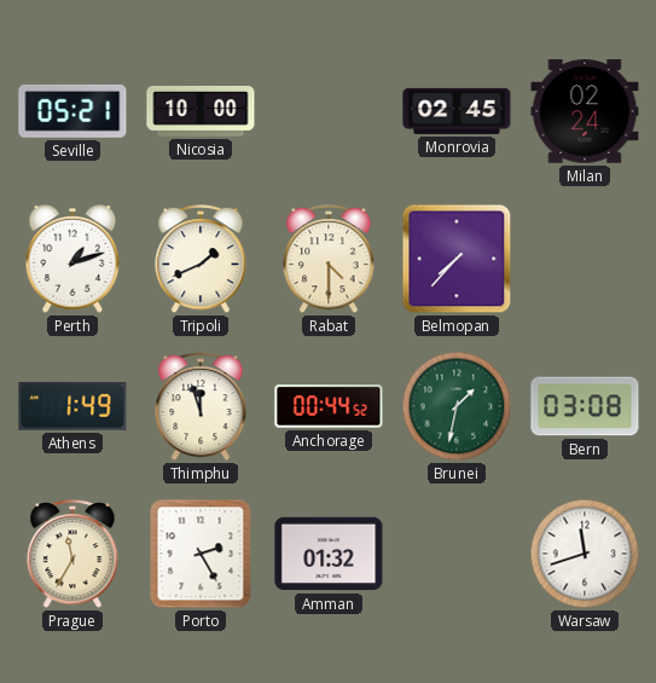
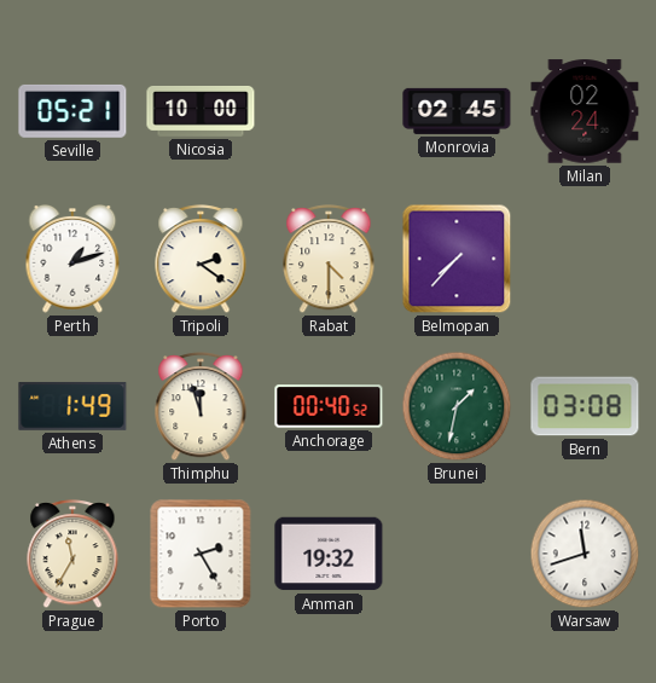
Tripoli: 1:41 -> 2:21
Anchorage: 00:44 -> 00:40
Amman: 01:32 -> 19:32
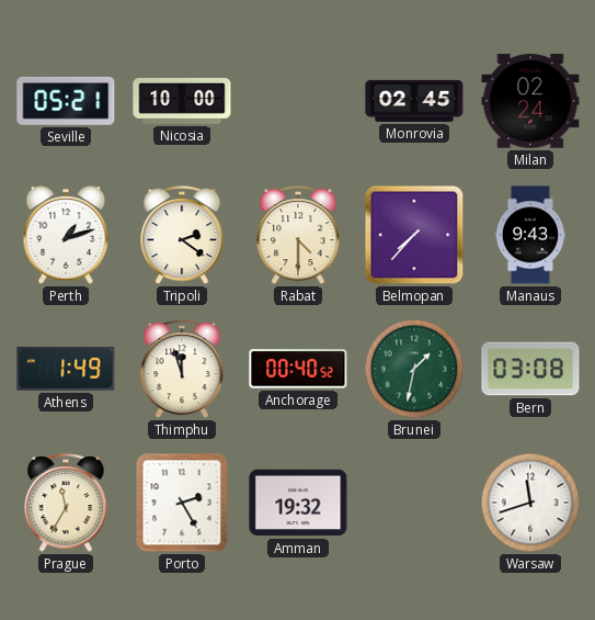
Manaus: none -> 9:43
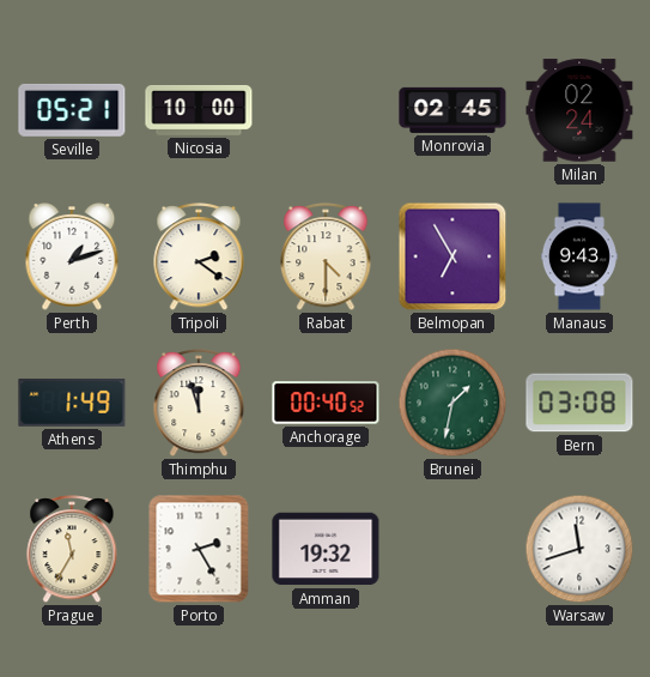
Belmopan: 7:37 -> 6:55
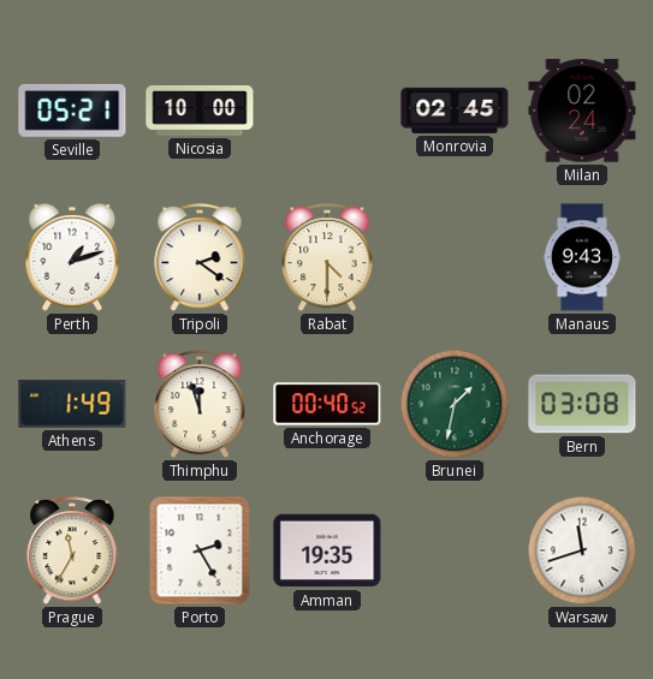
Belmopan: 6:55 -> none
Amman: 19:32 -> 19:35
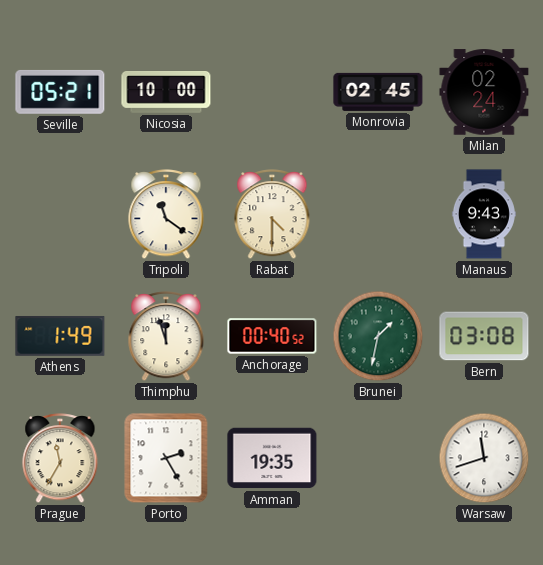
Perth: 1:12 -> none
Tripoli: 2:21 -> 11:21
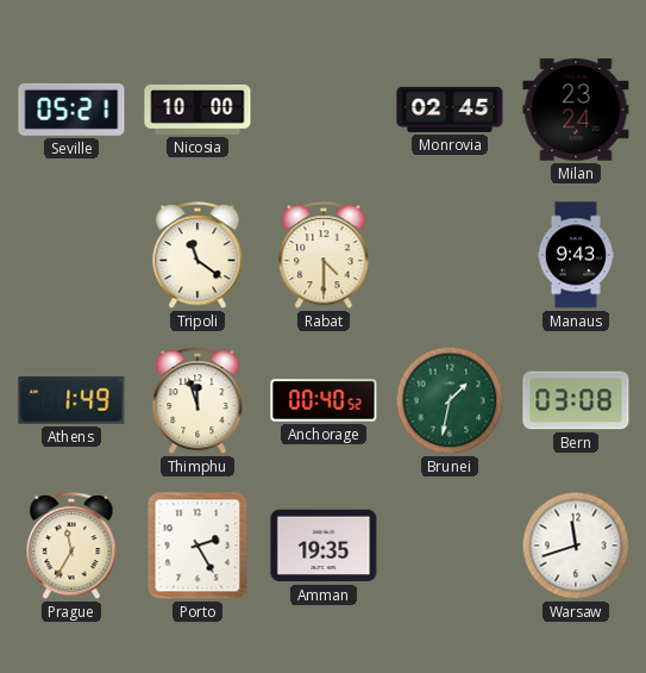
Milan: 02:24 -> 23:24
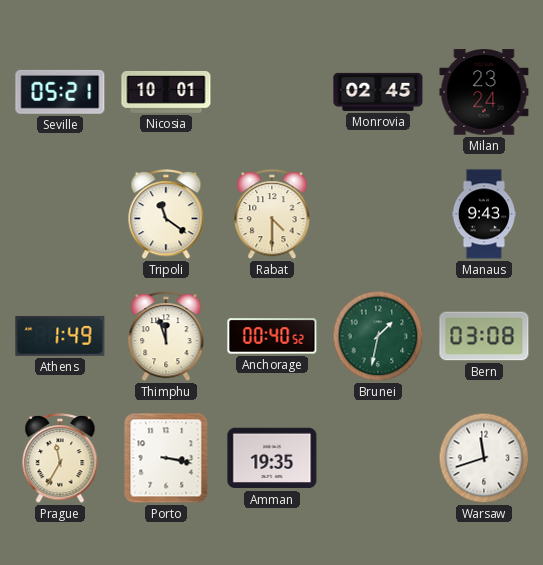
Nicosia: 10:00 -> 10:01
Porto: 2:25 -> 3:17
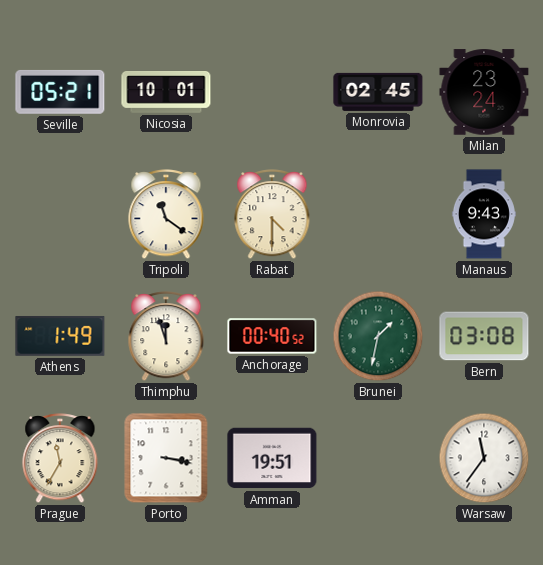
Amman: 19:35 -> 19:51
Warsaw: 11:42 -> 11:36
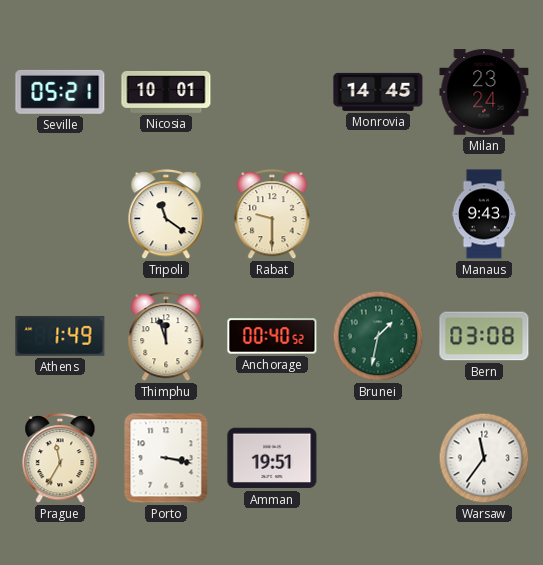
Monrovia: 02:45 -> 14:45
Rabat: 4:30 -> 9:30
